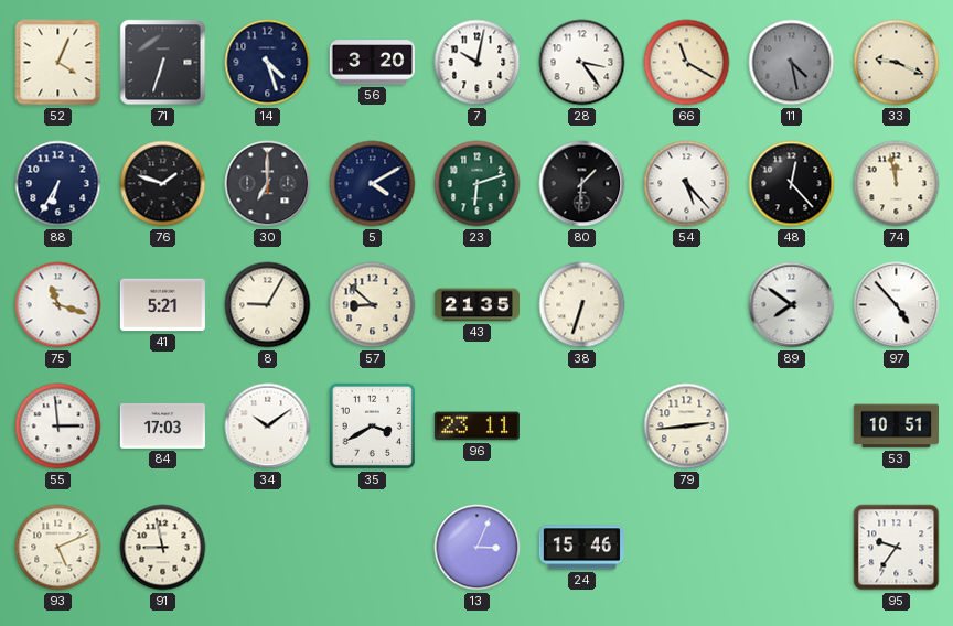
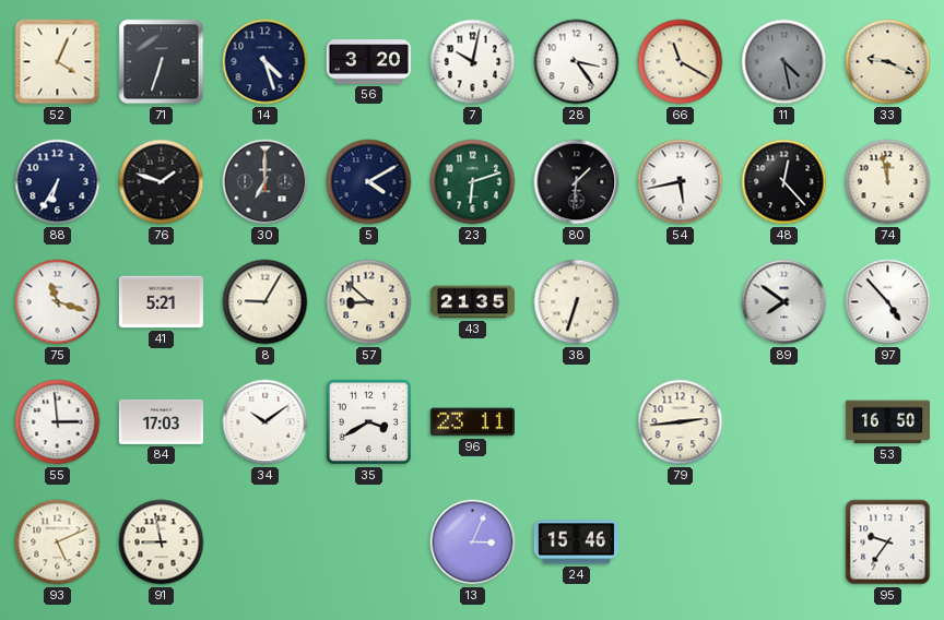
54: 5:23 -> 5:43
53: 10:51 -> 16:50
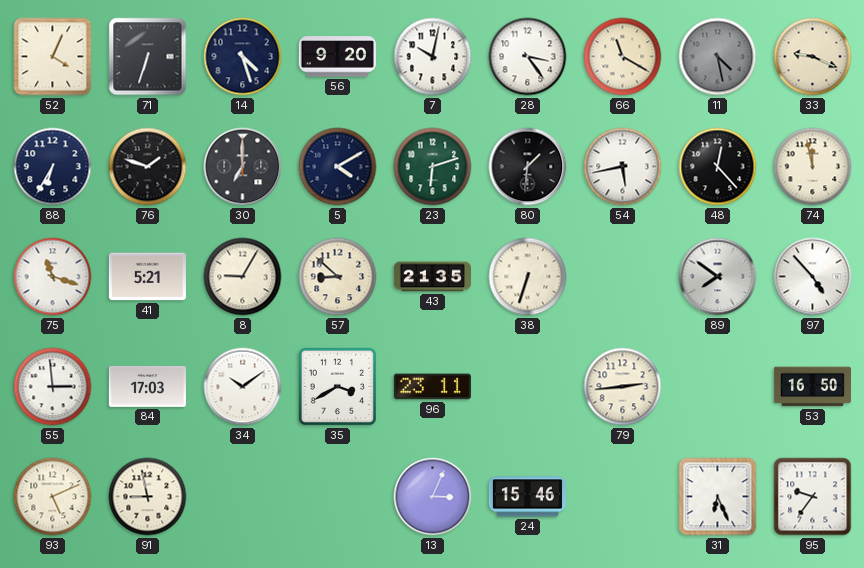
56: 3:20 -> 9:20
31: none -> 6:26
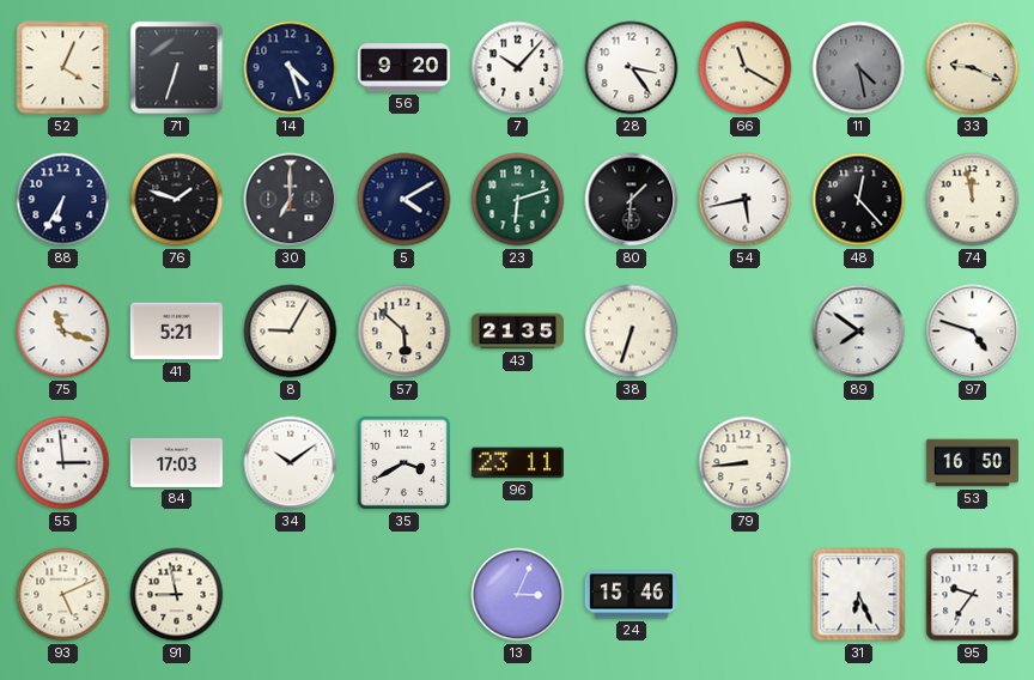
7: 10:02 -> 10:07
57: 8:52 -> 5:52
97: 4:53 -> 4:48
79: 2:44 -> 8:44
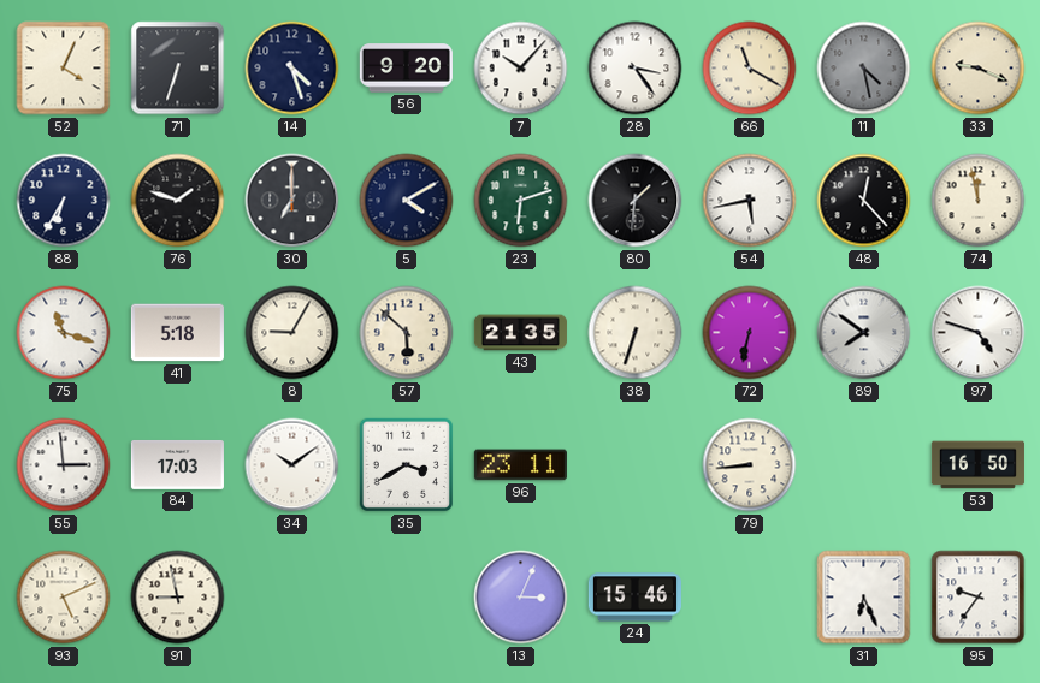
41: 5:21 -> 5:18
72: none -> 6:32
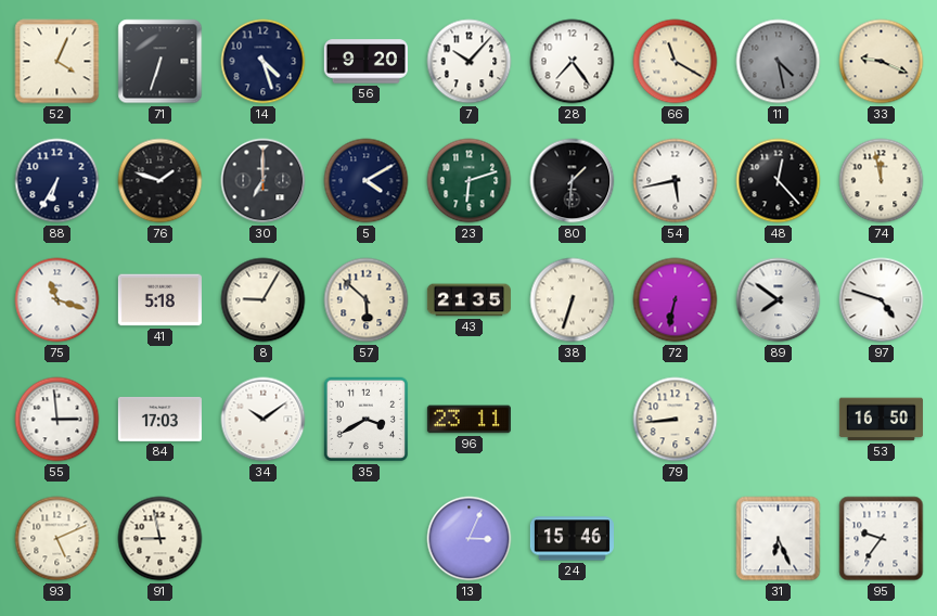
28: 3:24 -> 7:24
